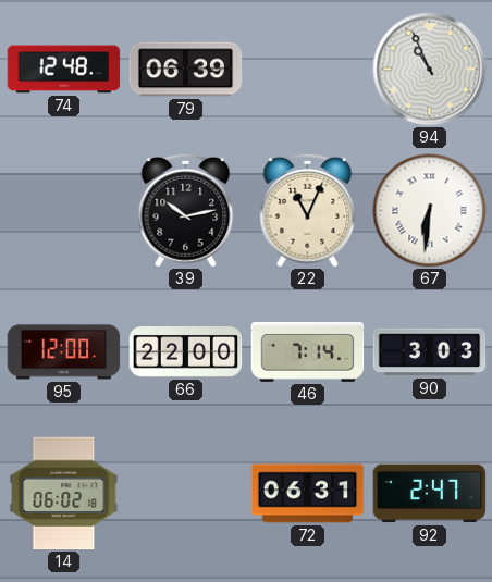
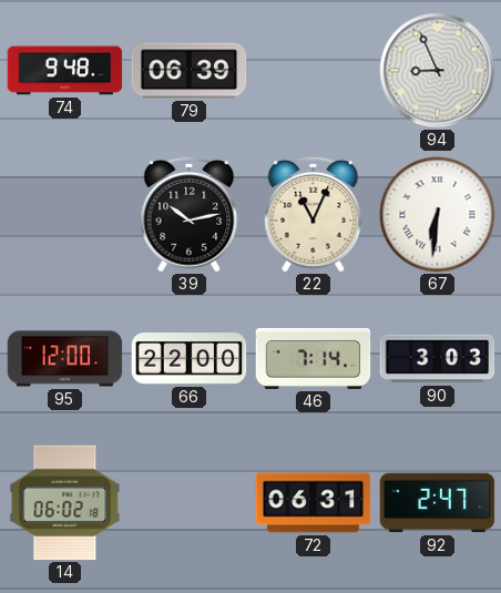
74: 12:48 -> 9:48
94: 10:56 -> 8:56
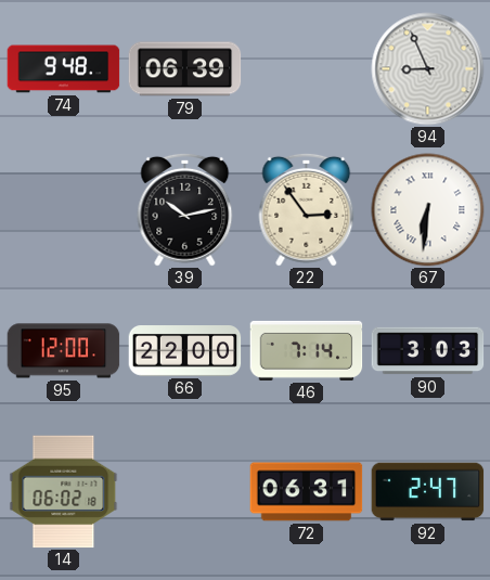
22: 11:04 -> 2:54
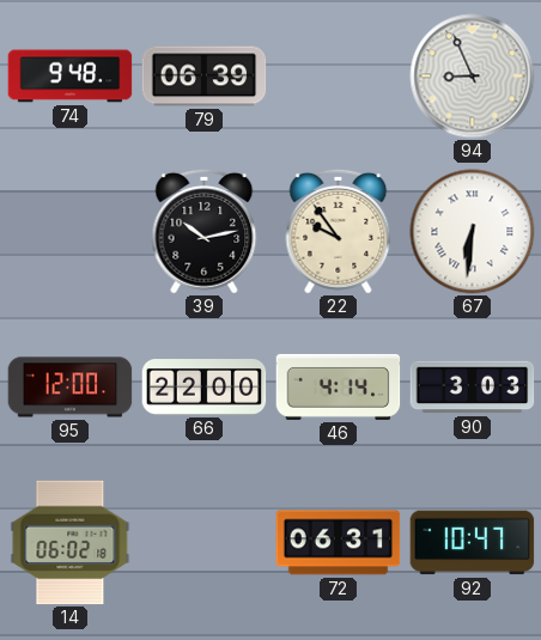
22: 2:54 -> 9:54
46: 7:14 -> 4:14
92: 2:47 -> 10:47
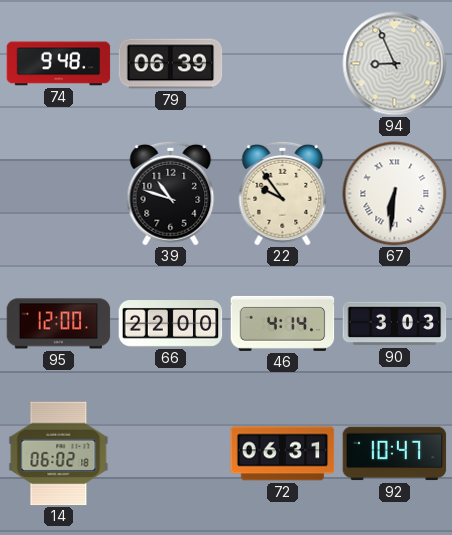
39: 10:13 -> 10:48
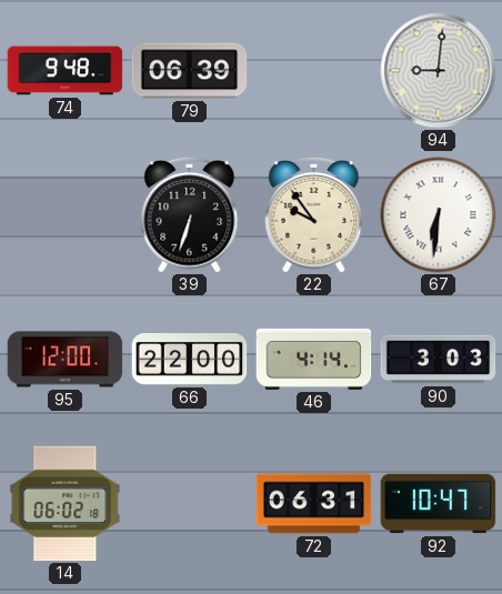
94: 8:56 -> 9:01
39: 10:48 -> 6:33
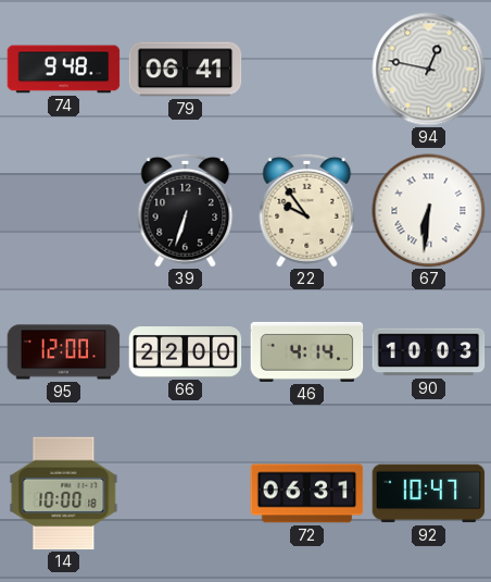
79: 06:39 -> 06:41
94: 9:01 -> 12:47
90: 3:03 -> 10:03
14: 06:02 -> 10:00
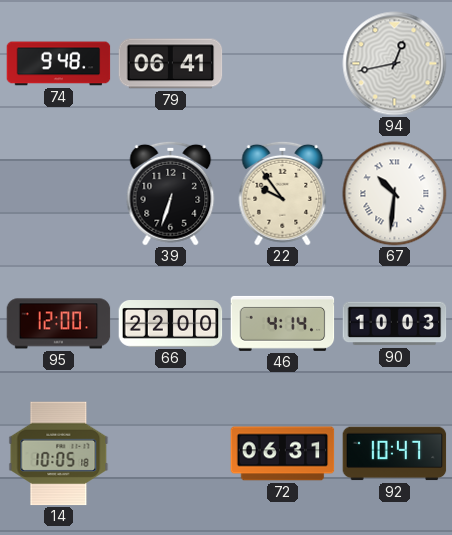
94: 12:47 -> 12:43
67: 6:31 -> 10:31
14: 10:00 -> 10:05
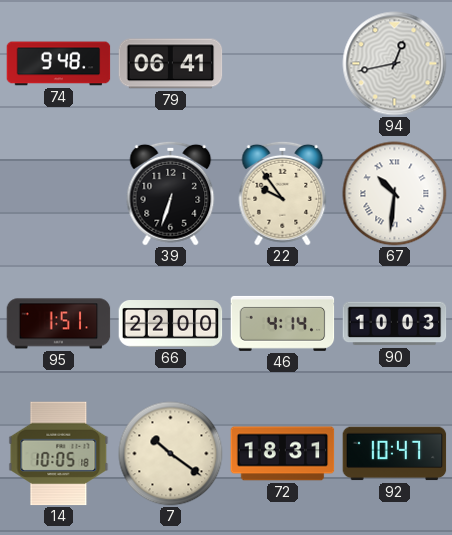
95: 12:00 -> 1:51
7: none -> 10:21
72: 06:31 -> 18:31
